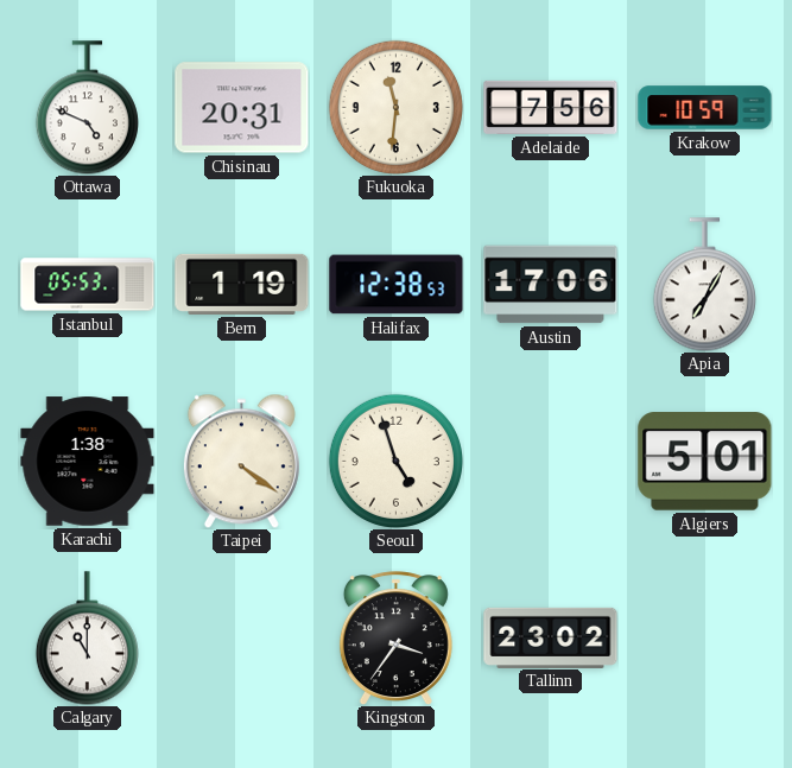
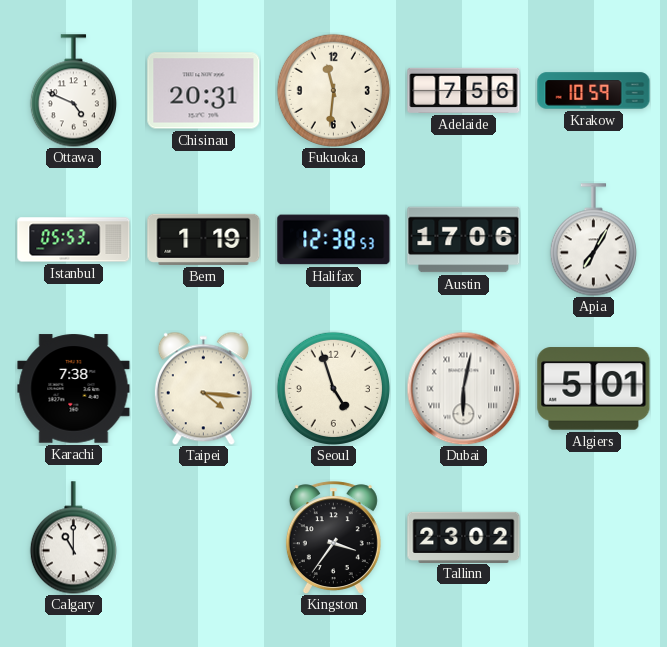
Karachi: 1:38 -> 7:38
Taipei: 4:21 -> 4:16
Dubai: none -> 6:02
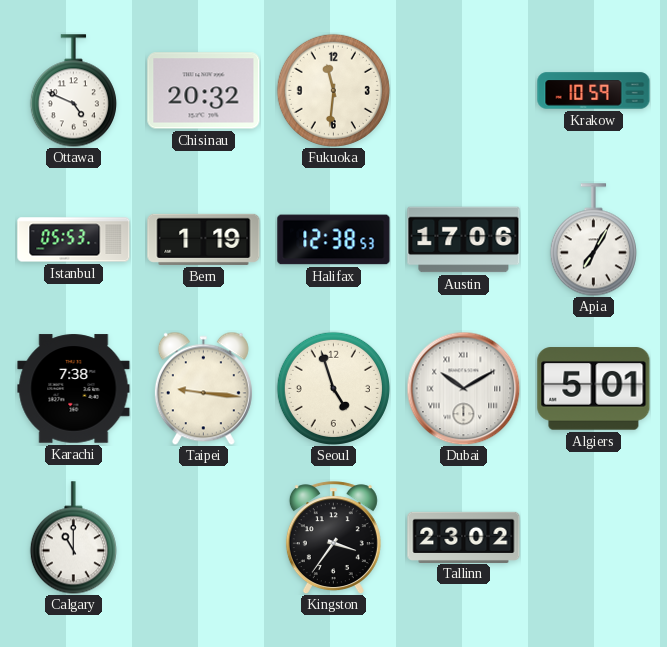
Chisinau: 20:31 -> 20:32
Adelaide: 7:56 -> none
Taipei: 4:16 -> 9:16
Dubai: 6:02 -> 10:10
